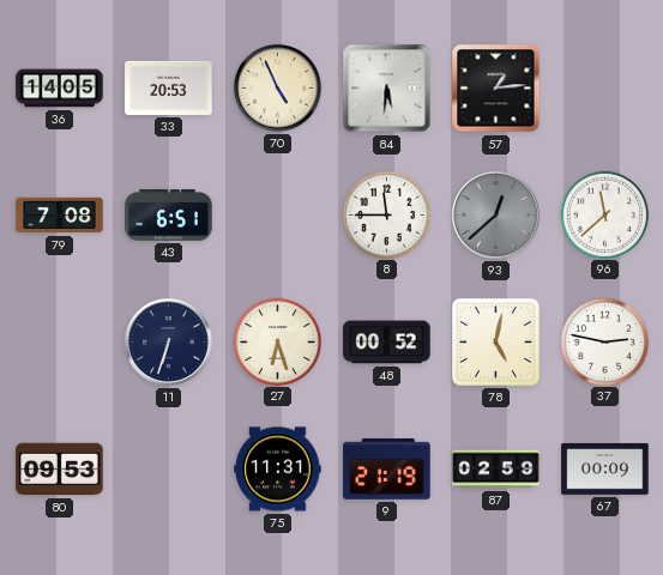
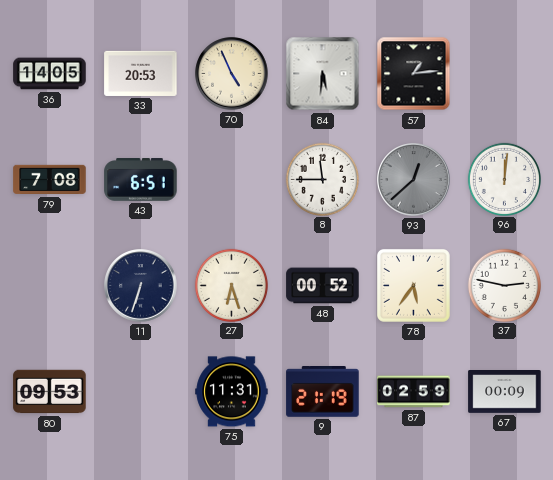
96: 11:38 -> 12:01
78: 5:02 -> 5:36
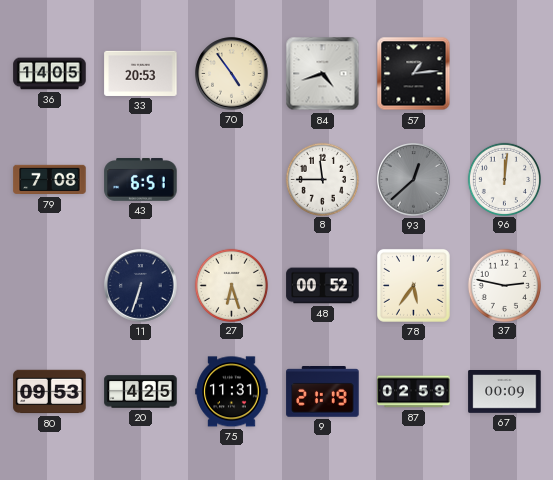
70: 4:56 -> 4:54
84: 5:31 -> 4:42
20: none -> 4:25
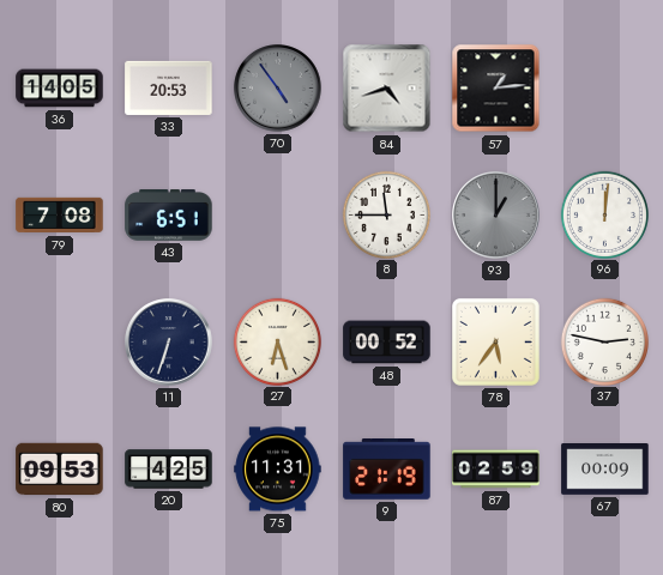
70 dial: cream -> grey
93: 12:38 -> 1:00
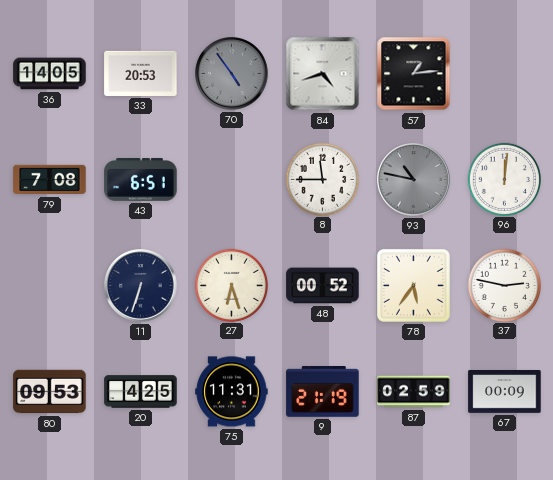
93: 1:00 -> 10:47
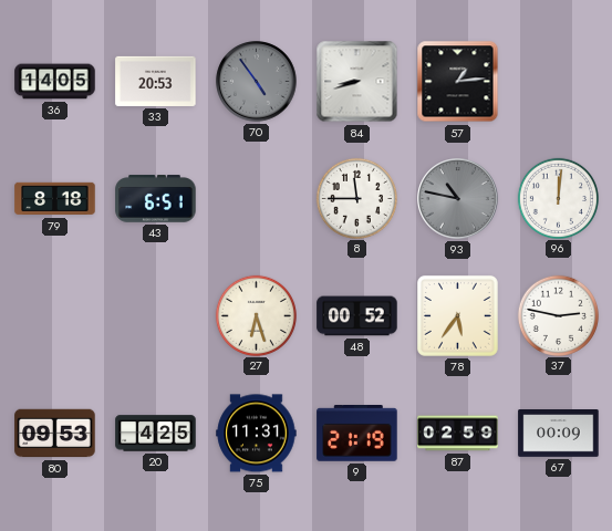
84: 4:42 -> 8:42
79: 7:08 -> 8:18
11: 6:33 -> none
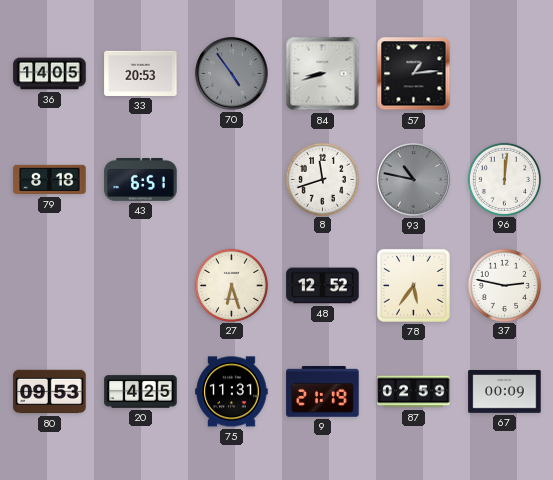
8: 11:45 -> 11:42
48: 00:52 -> 12:52
